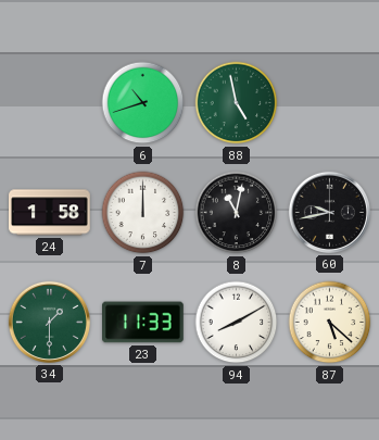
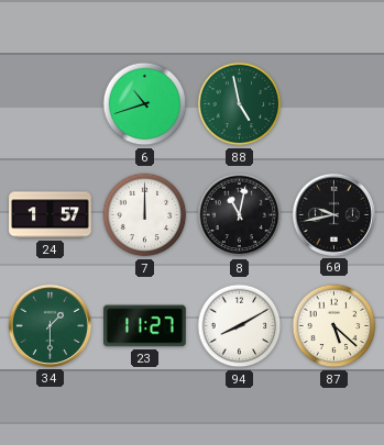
24: 1:58 -> 1:57
23: 11:33 -> 11:27
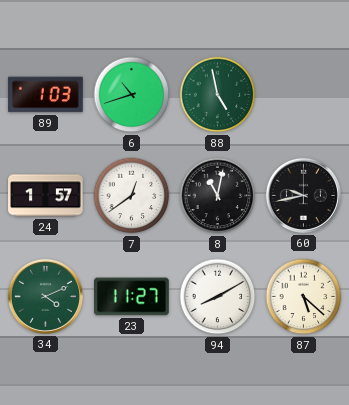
89: none -> 1:03
7: 12:00 -> 12:39
34: 1:30 -> 4:11
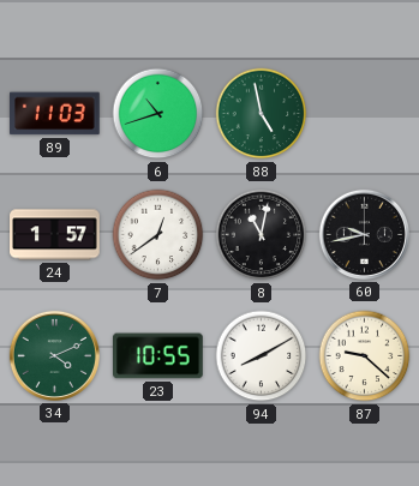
89: 1:03 -> 11:03
23: 11:27 -> 10:55
87: 5:22 -> 9:22
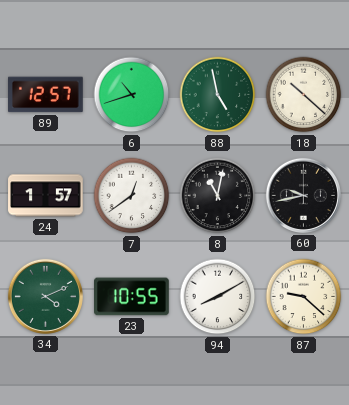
89: 11:03 -> 12:57
18: none -> 10:22
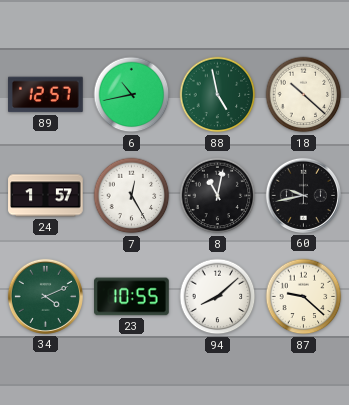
6: 10:42 -> 10:43
7: 12:39 -> 12:25
94: 8:10 -> 8:08
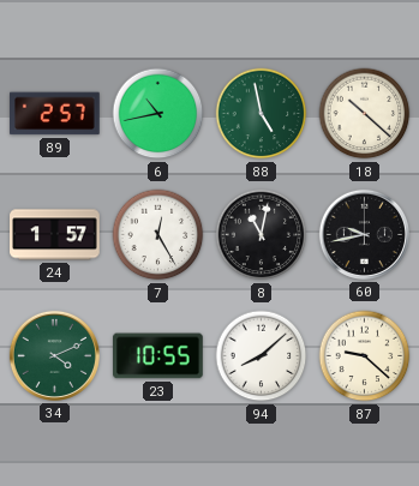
89: 12:57 -> 2:57
